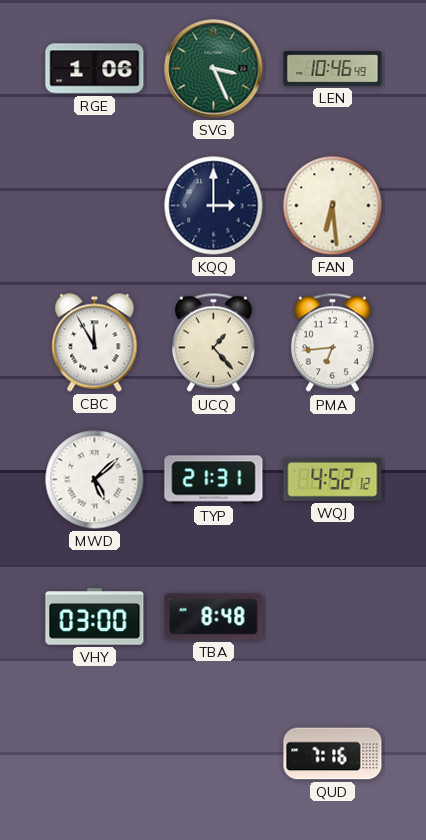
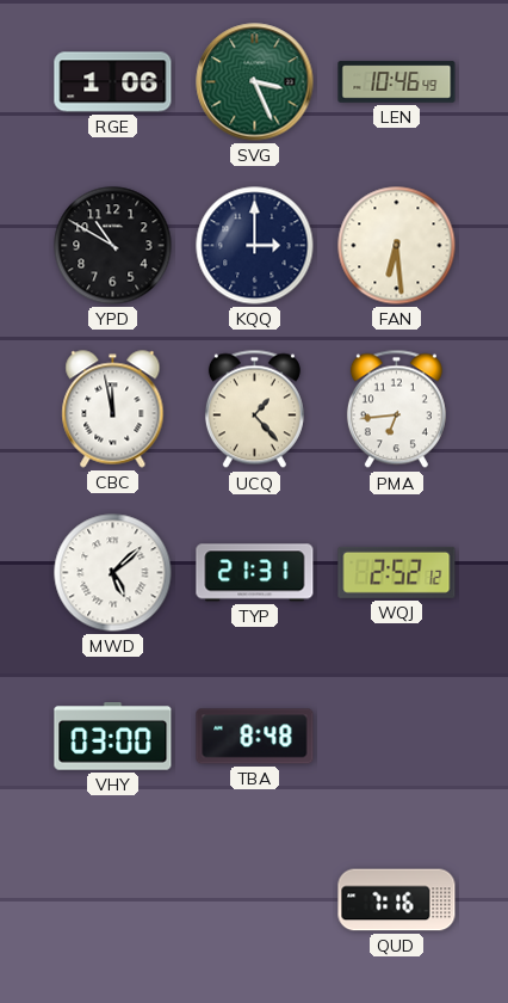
YPD: none -> 10:50
CBC: 11:55 -> 11:58
WQJ: 4:52 -> 2:52
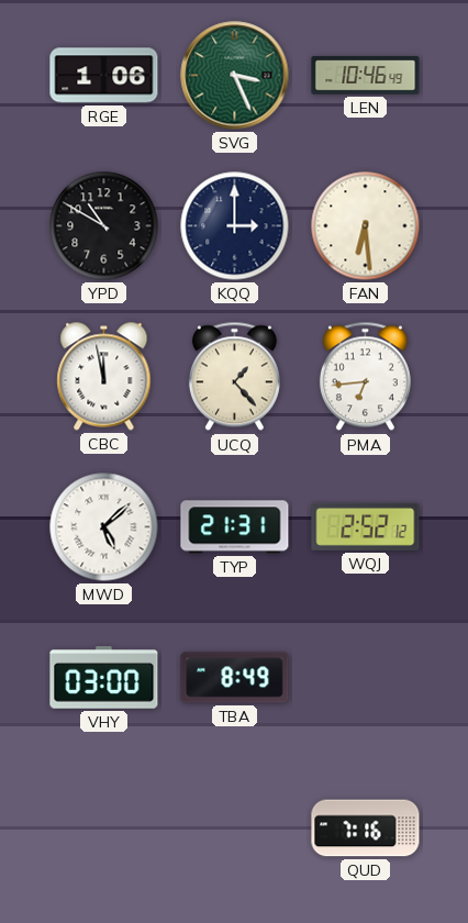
TBA: 8:48 -> 8:49
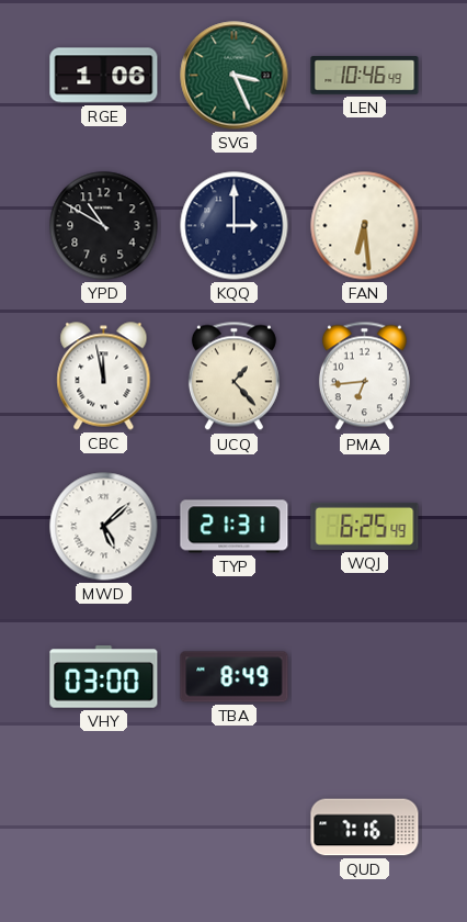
WQJ: 2:52 -> 6:25
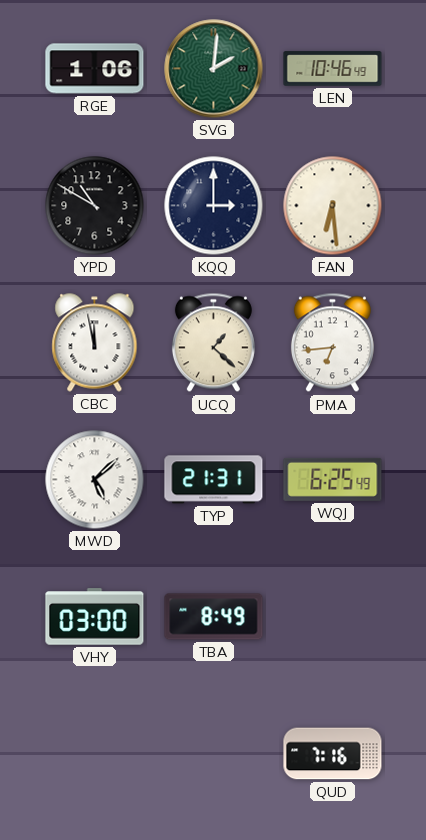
SVG: 3:26 -> 2:01
UCQ: 1:23 -> 1:22
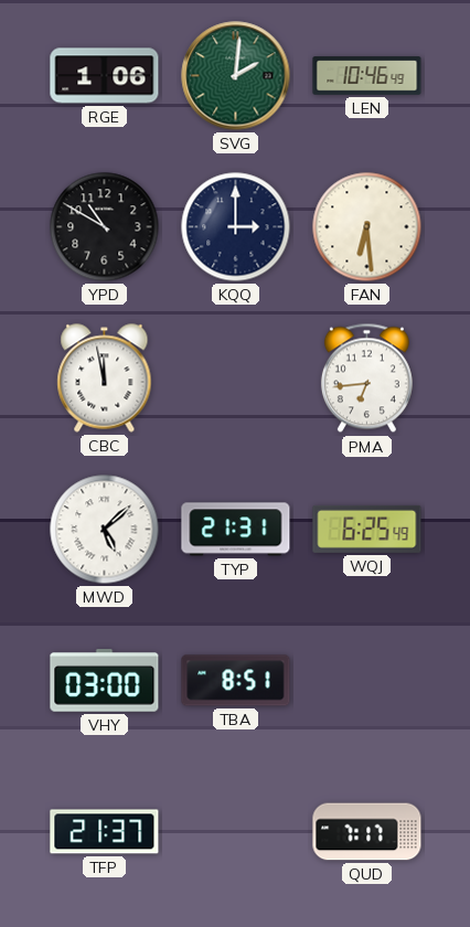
UCQ: 1:22 -> none
TBA: 8:49 -> 8:51
TFP: none -> 21:37
QUD: 7:16 -> 7:17
